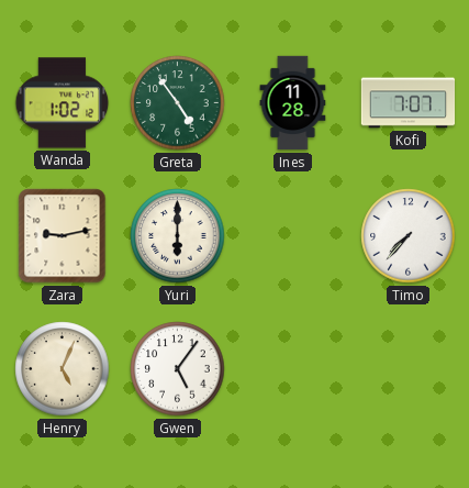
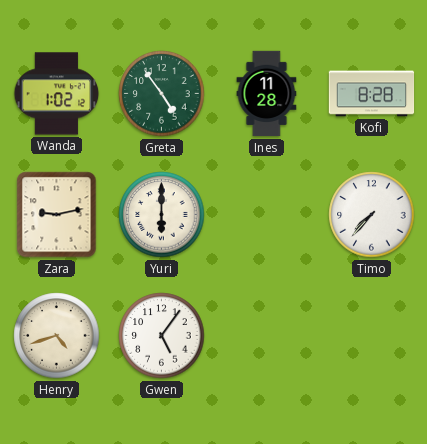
Kofi: 7:07 -> 8:28
Henry: 5:04 -> 4:42
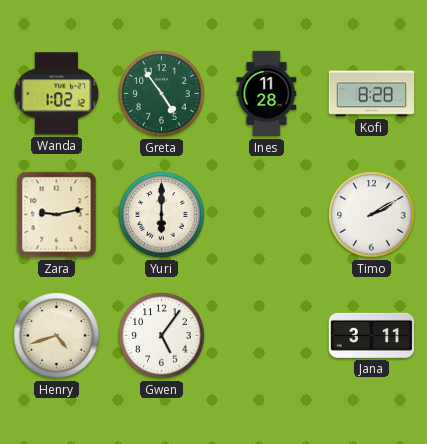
Timo: 7:37 -> 2:10
Jana: none -> 3:11
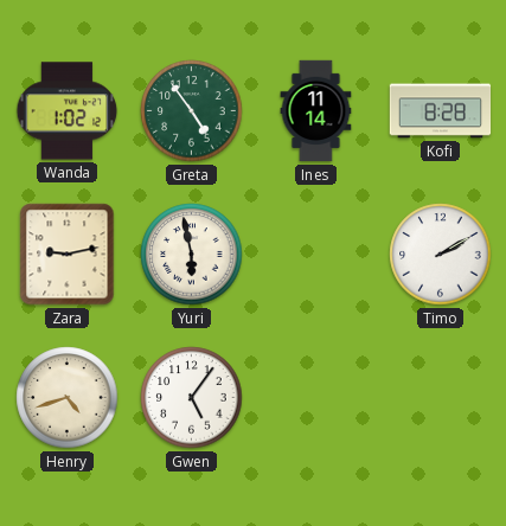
Ines: 11:28 -> 11:14
Yuri: 6:00 -> 5:58
Jana: 3:11 -> none
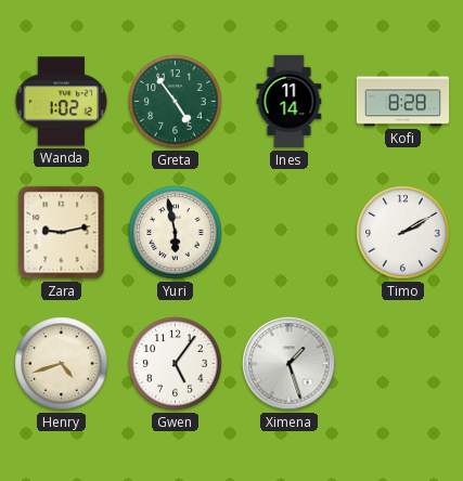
Ximena: none -> 1:27
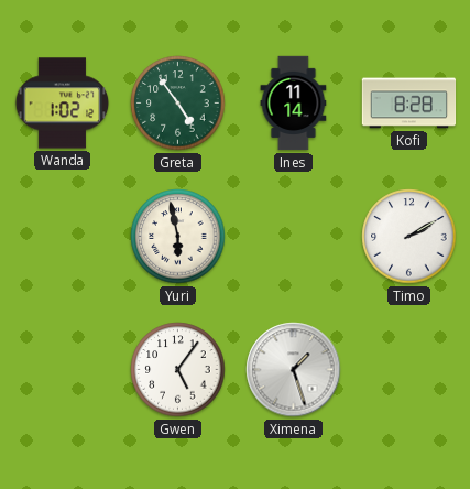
Zara: 9:13 -> none
Henry: 4:42 -> none
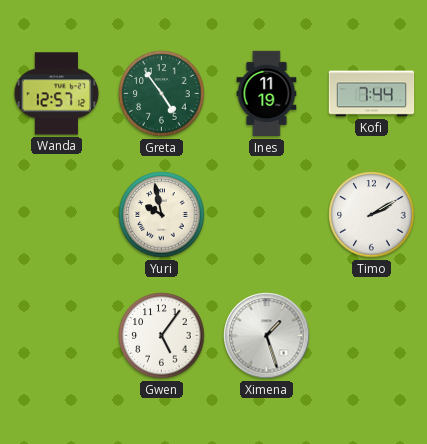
Wanda: 1:02 -> 12:57
Ines: 11:14 -> 11:19
Kofi: 8:28 -> 7:44
Yuri: 5:58 -> 9:58
